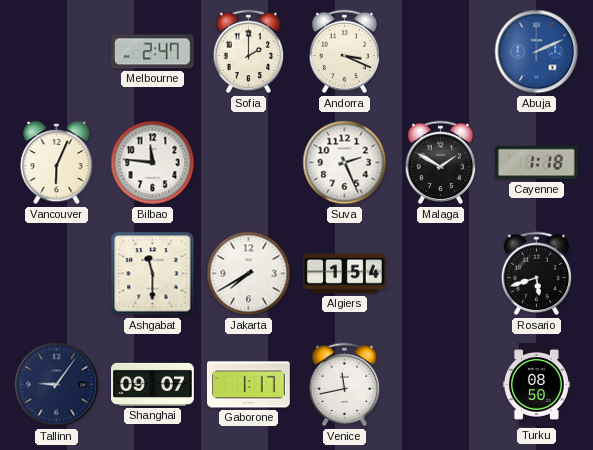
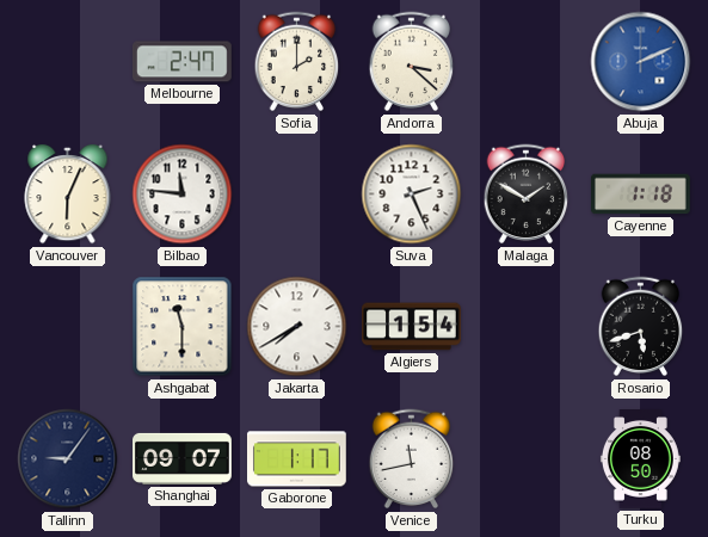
Andorra: 3:19 -> 3:22
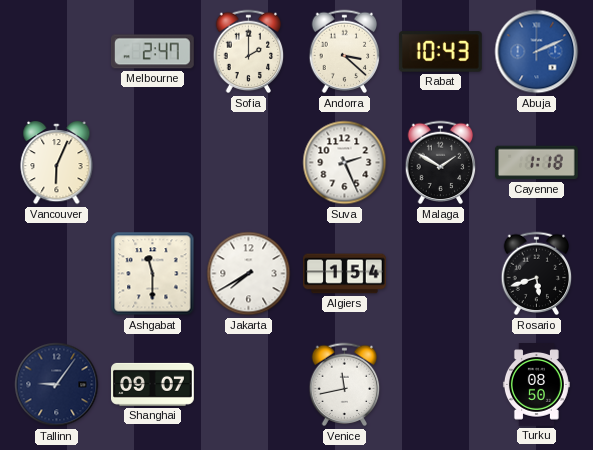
Rabat: none -> 10:43
Bilbao: 11:46 -> none
Gaborone: 1:17 -> none
